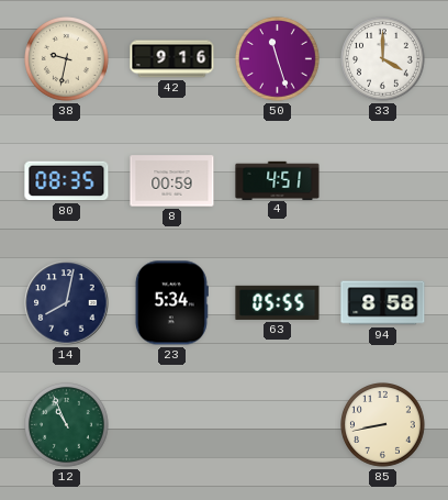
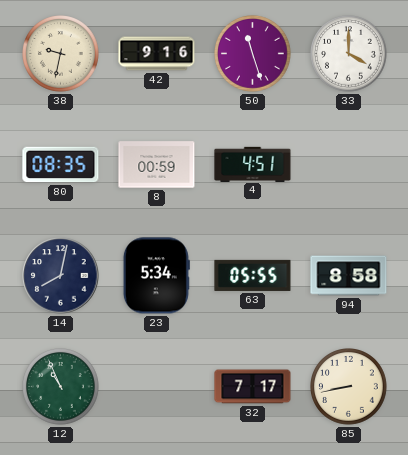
32: none -> 7:17
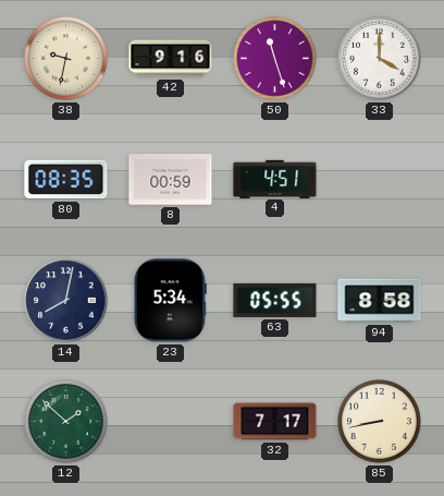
12: 10:56 -> 1:52
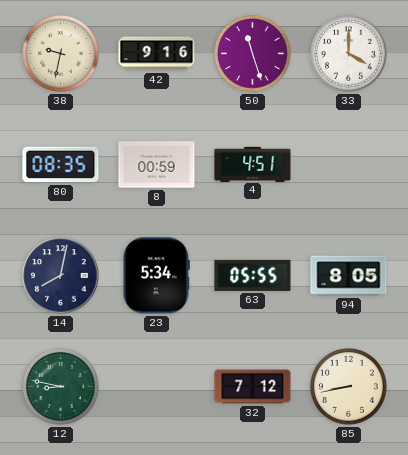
94: 8:58 -> 8:05
12: 1:52 -> 8:47
32: 7:17 -> 7:12
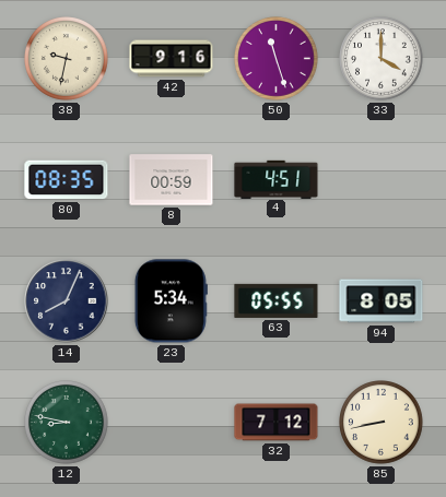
14: 8:02 -> 8:04
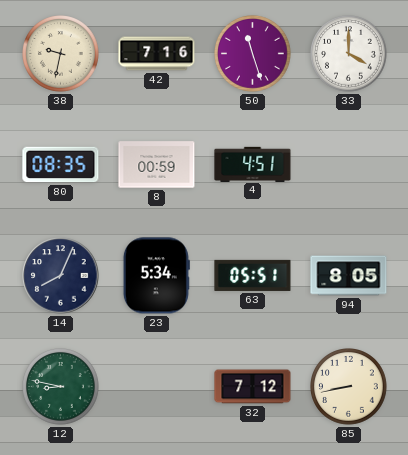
42: 9:16 -> 7:16
63: 05:55 -> 05:51
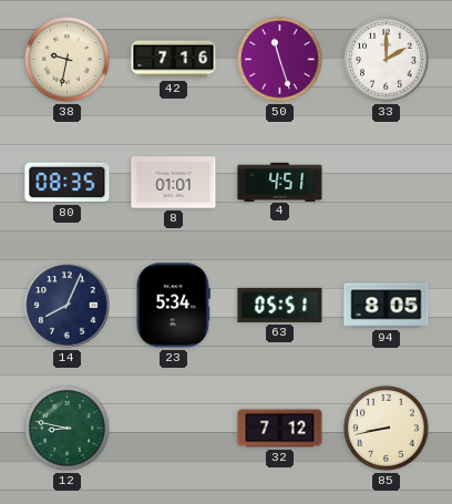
33: 4:00 -> 2:00
8: 00:59 -> 01:01
